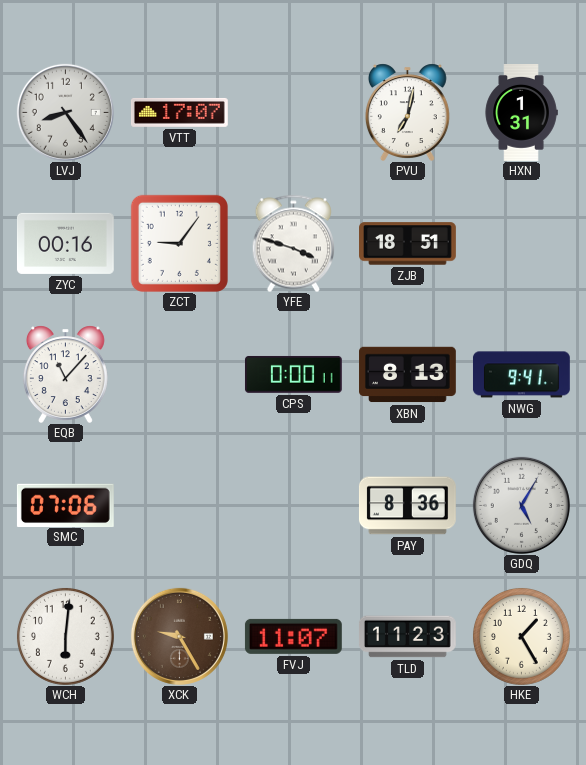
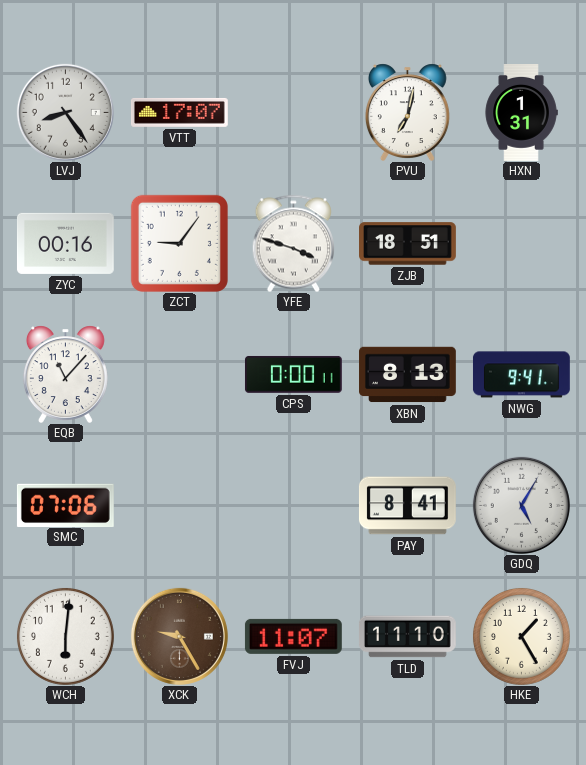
PAY: 8:36 -> 8:41
TLD: 11:23 -> 11:10
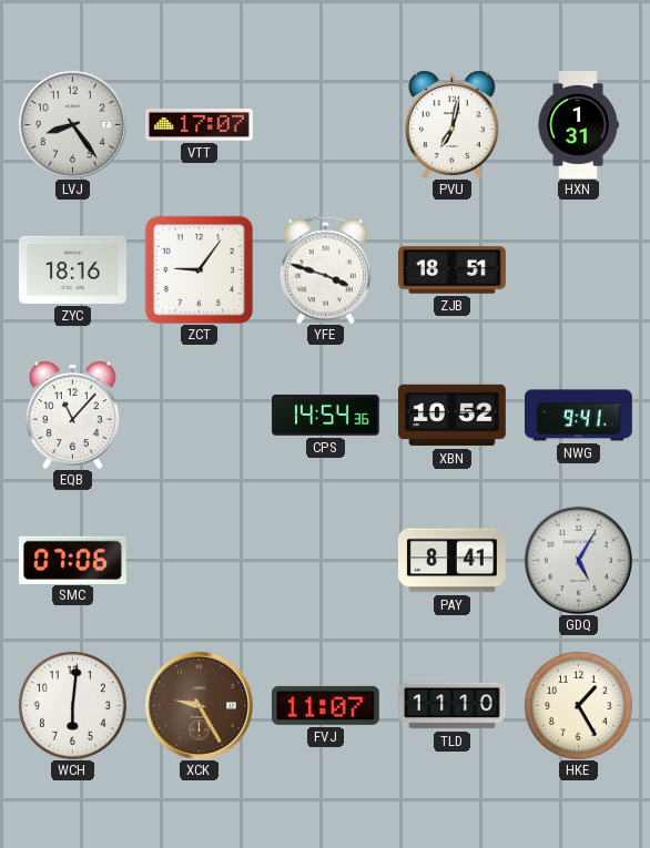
ZYC: 00:16 -> 18:16
CPS: 0:00 -> 14:54
XBN: 8:13 -> 10:52
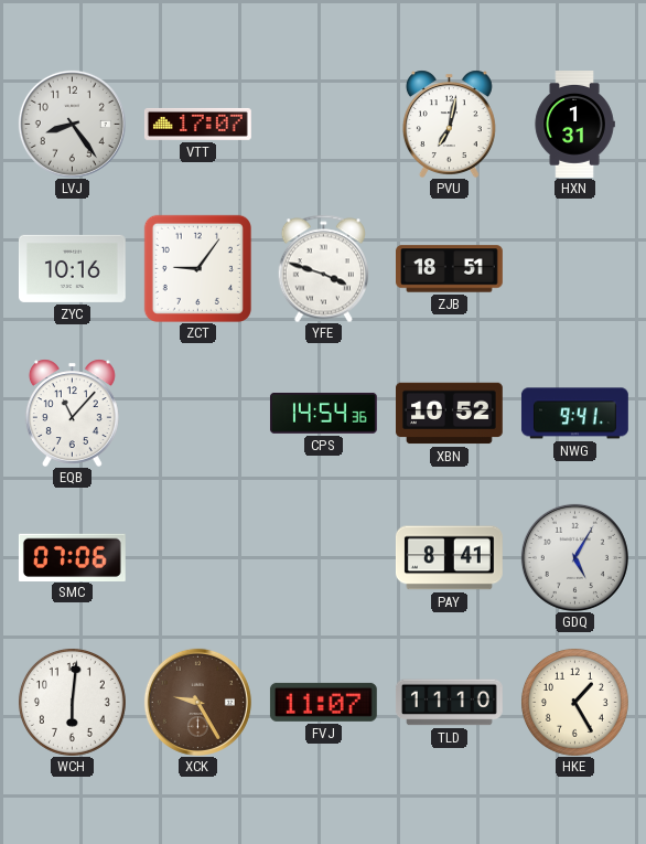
ZYC: 18:16 -> 10:16
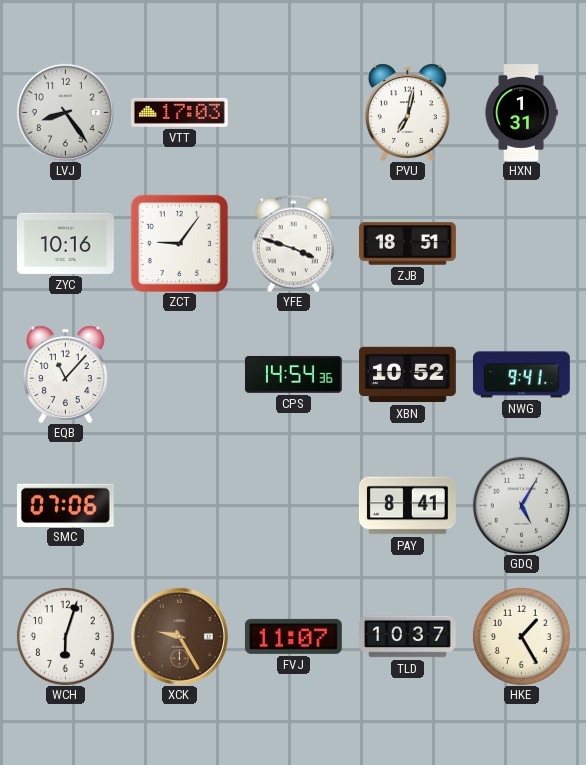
VTT: 17:07 -> 17:03
WCH: 6:01 -> 6:03
TLD: 11:10 -> 10:37
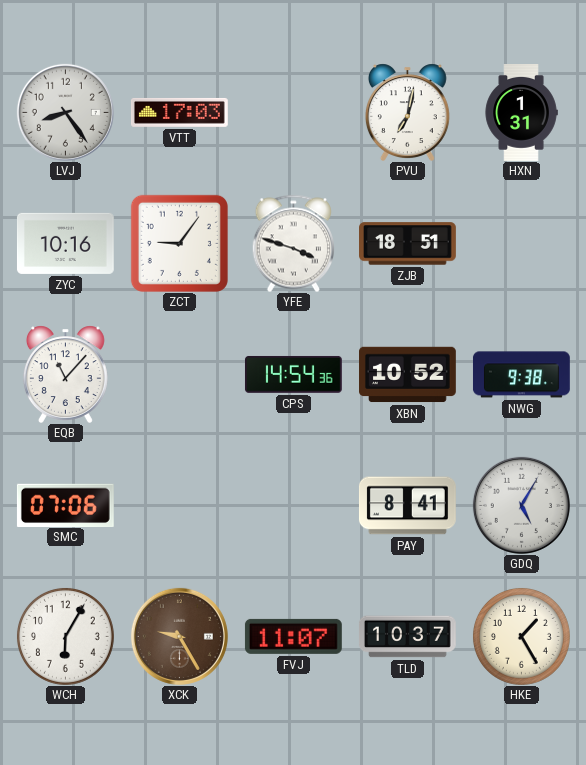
NWG: 9:41 -> 9:38
WCH: 6:03 -> 6:05
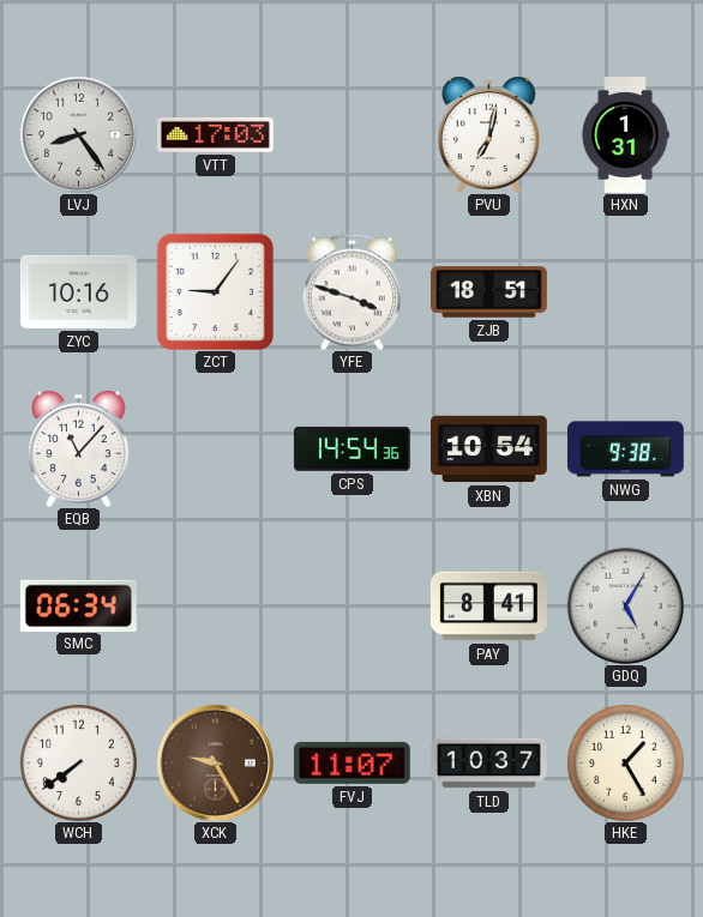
XBN: 10:52 -> 10:54
SMC: 07:06 -> 06:34
WCH: 6:05 -> 7:39
